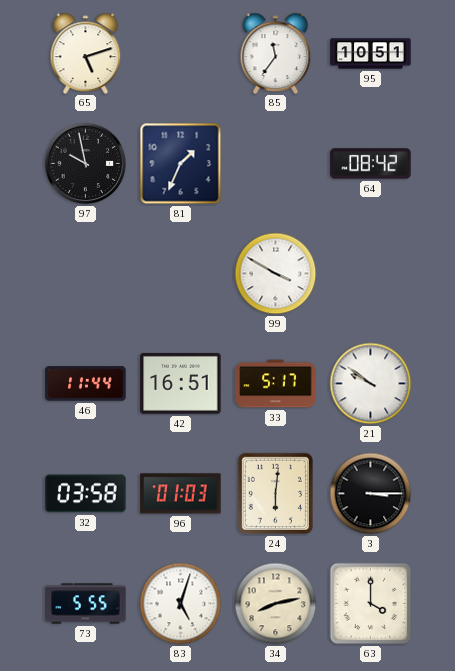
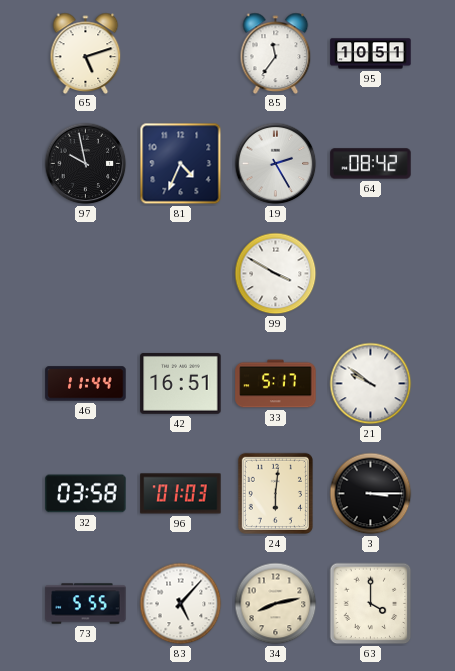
81: 1:34 -> 4:34
19: none -> 2:25
83: 5:03 -> 5:07
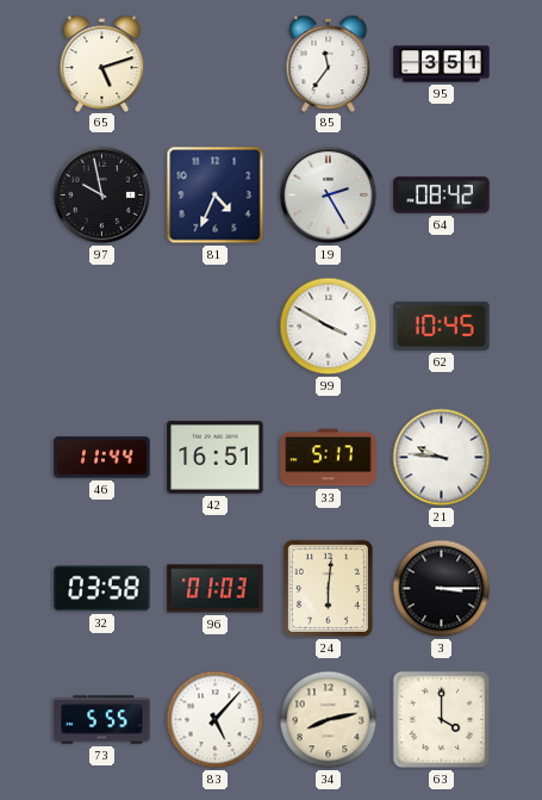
95: 10:51 -> 3:51
62: none -> 10:45
21: 9:51 -> 9:46
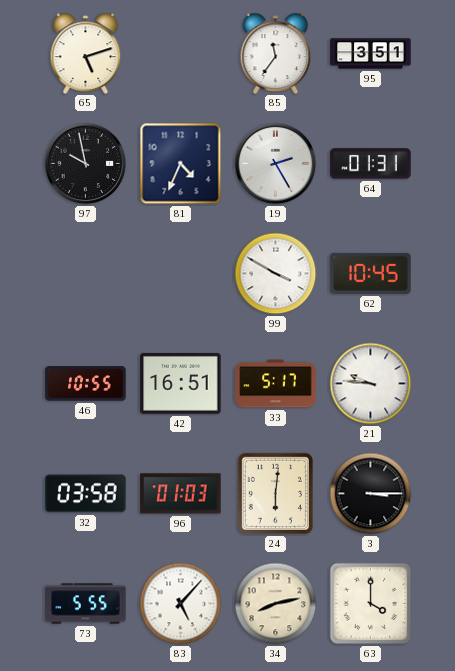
64: 08:42 -> 01:31
46: 11:44 -> 10:55
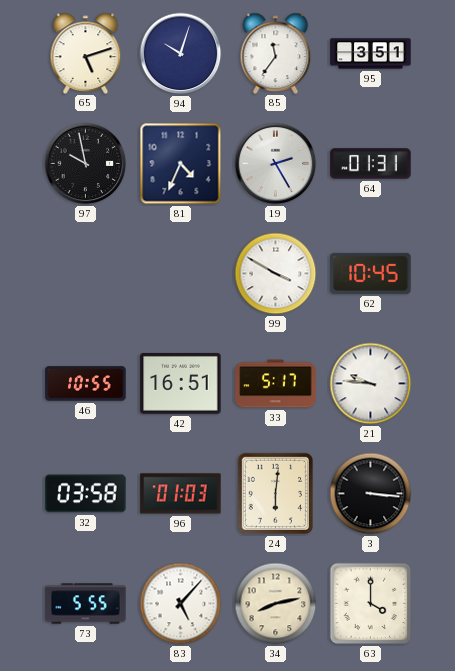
94: none -> 10:03
3: 3:15 -> 3:16
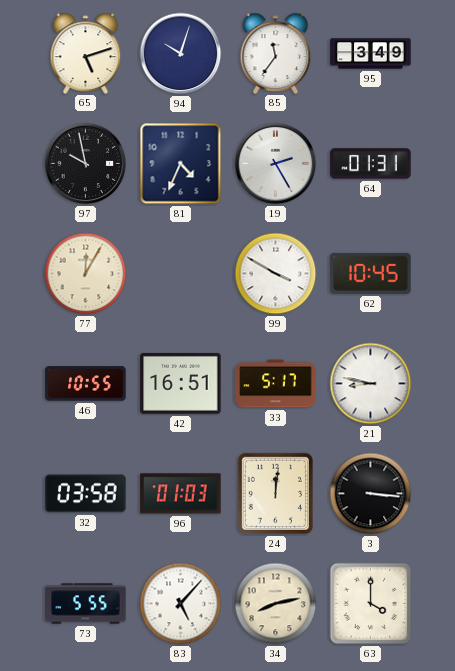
95: 3:51 -> 3:49
77: none -> 12:05
21: 9:46 -> 8:47
24: 6:01 -> 12:01
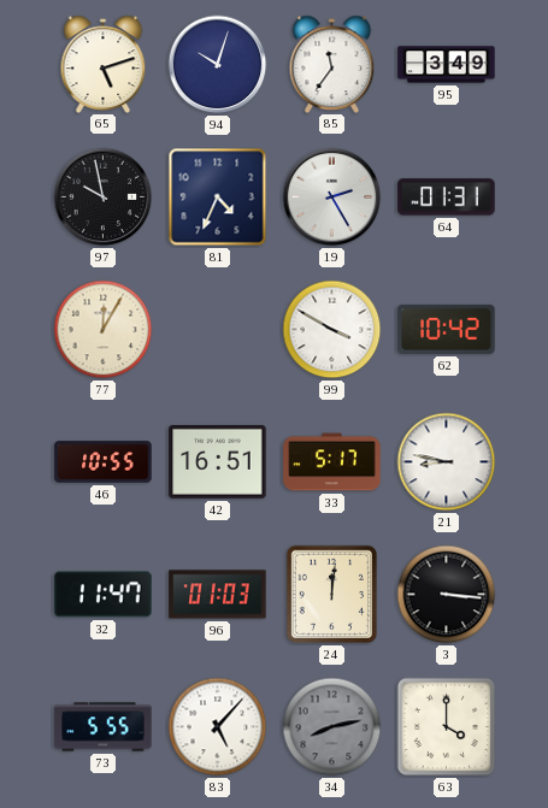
62: 10:45 -> 10:42
32: 03:58 -> 11:47
34 dial: cream -> grey
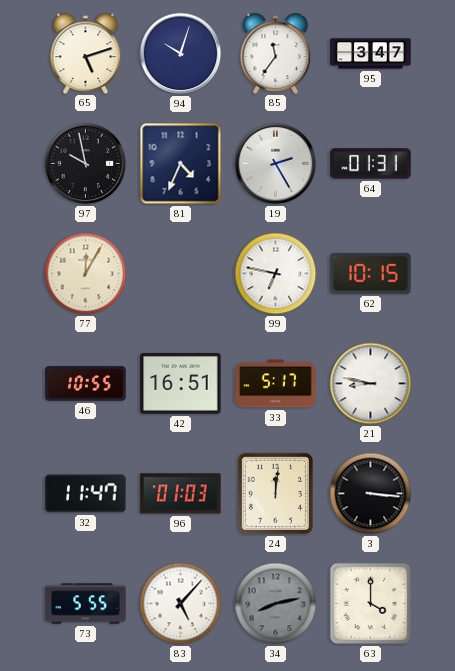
95: 3:49 -> 3:47
99: 3:50 -> 6:47
62: 10:42 -> 10:15
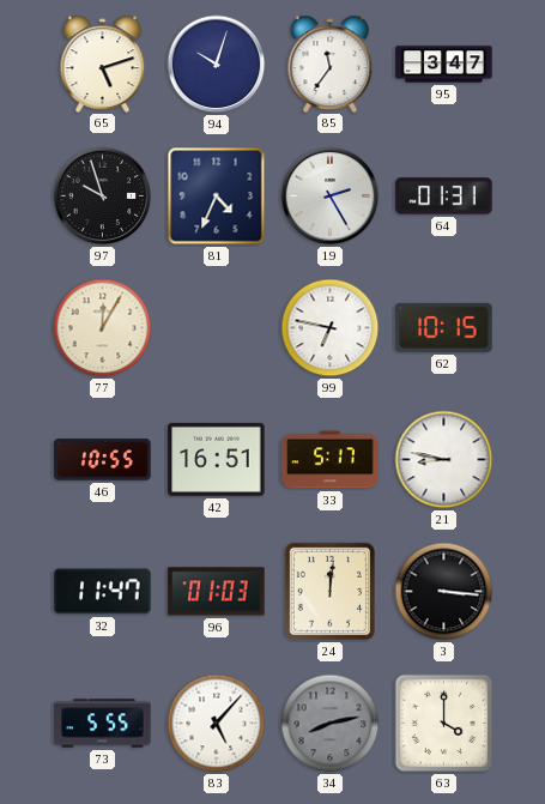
97: 9:58 -> 9:57
